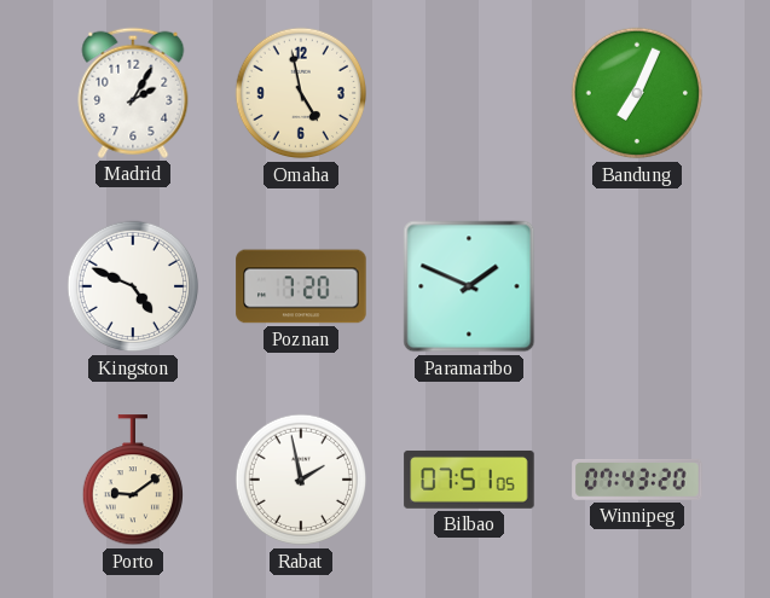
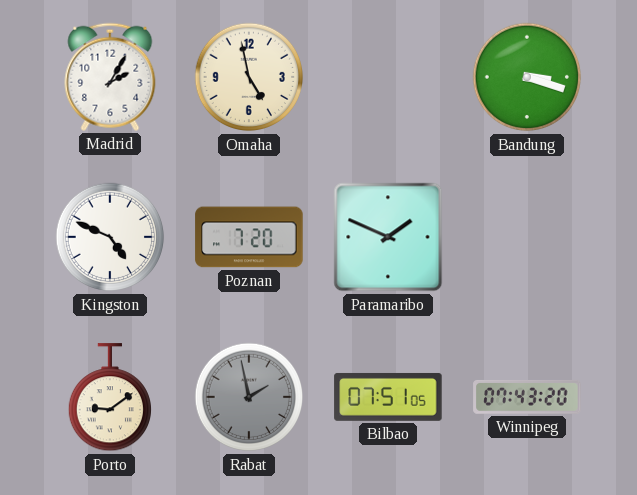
Bandung: 7:04 -> 3:18
Rabat dial: white -> grey
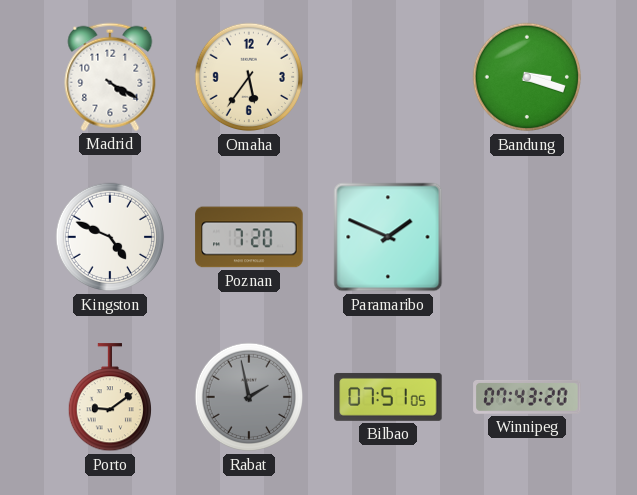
Madrid: 2:05 -> 4:20
Omaha: 4:58 -> 5:36
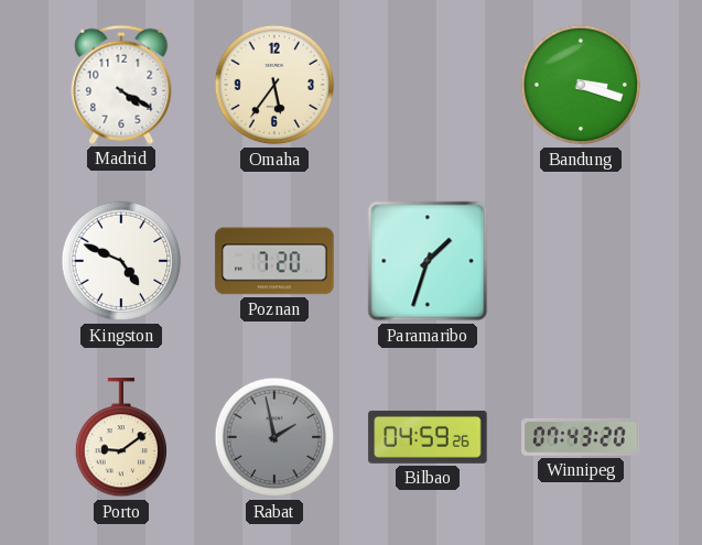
Paramaribo: 1:49 -> 1:33
Bilbao: 07:51 -> 04:59
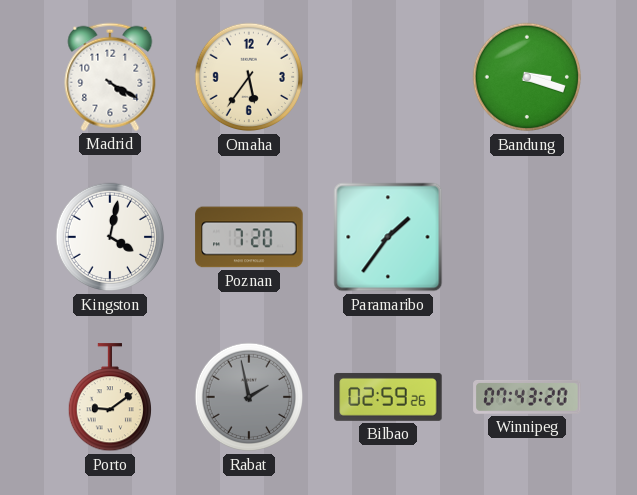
Kingston: 4:49 -> 4:02
Paramaribo: 1:33 -> 1:36
Bilbao: 04:59 -> 02:59
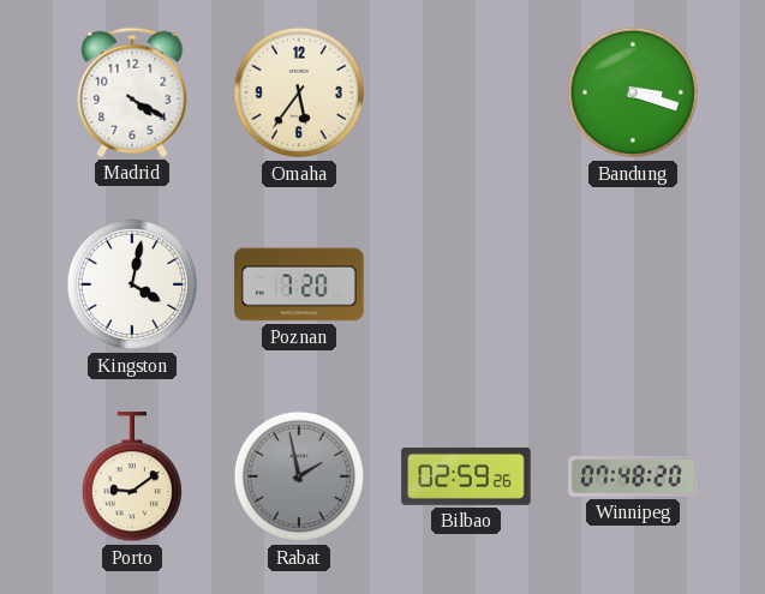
Paramaribo: 1:36 -> none
Winnipeg: 07:43 -> 07:48
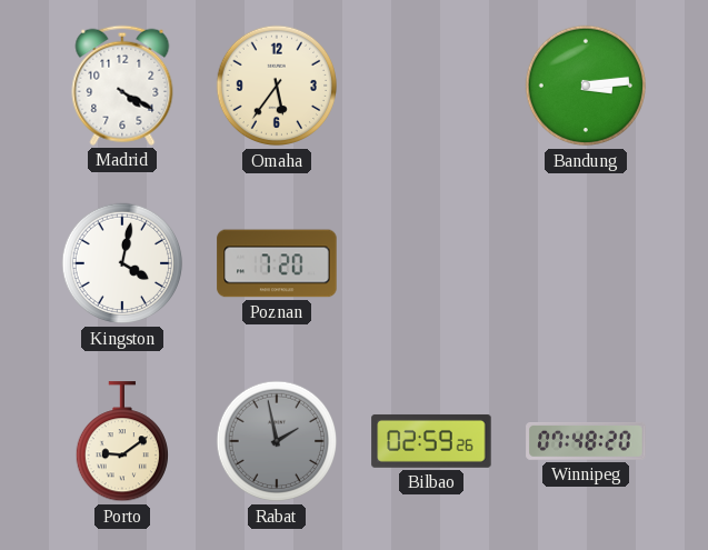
Bandung: 3:18 -> 3:14
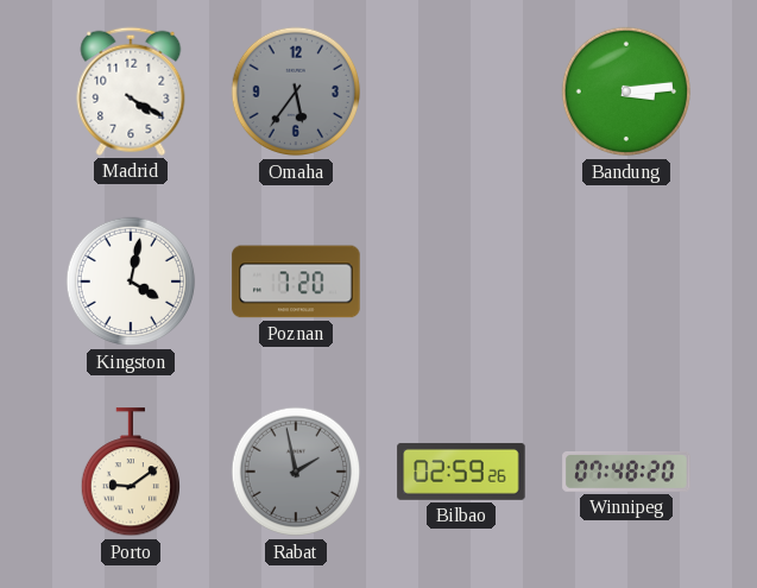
Omaha dial: cream -> grey
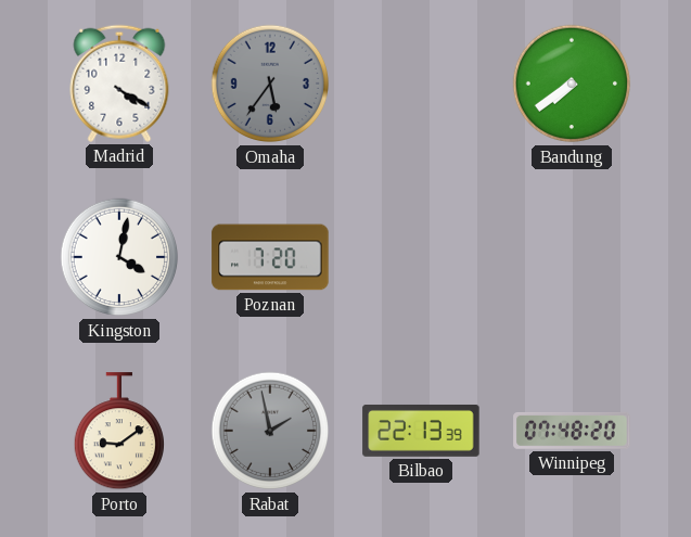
Bandung: 3:14 -> 7:39
Bilbao: 02:59 -> 22:13
